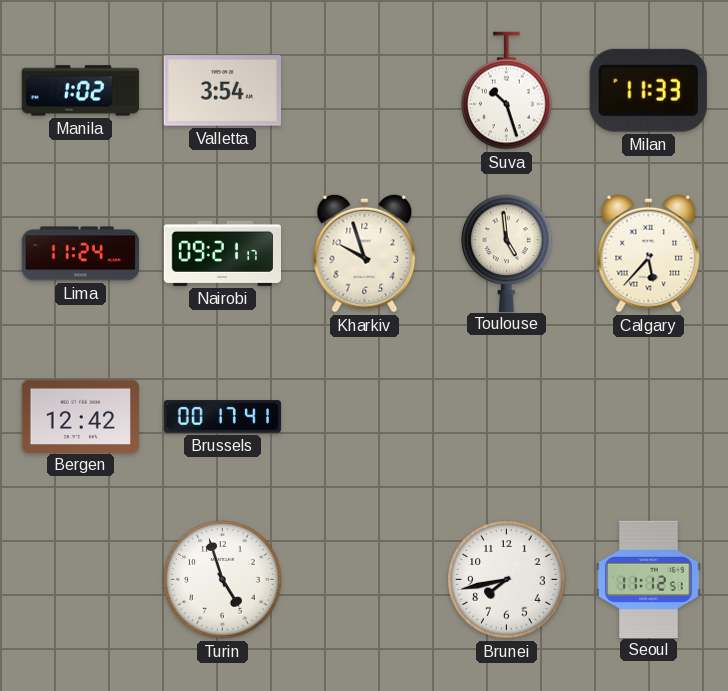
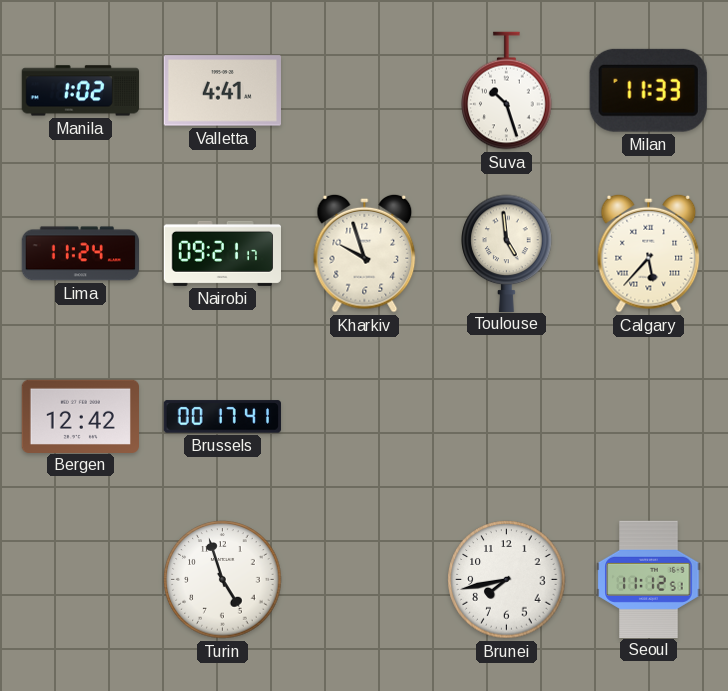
Valletta: 3:54 -> 4:41
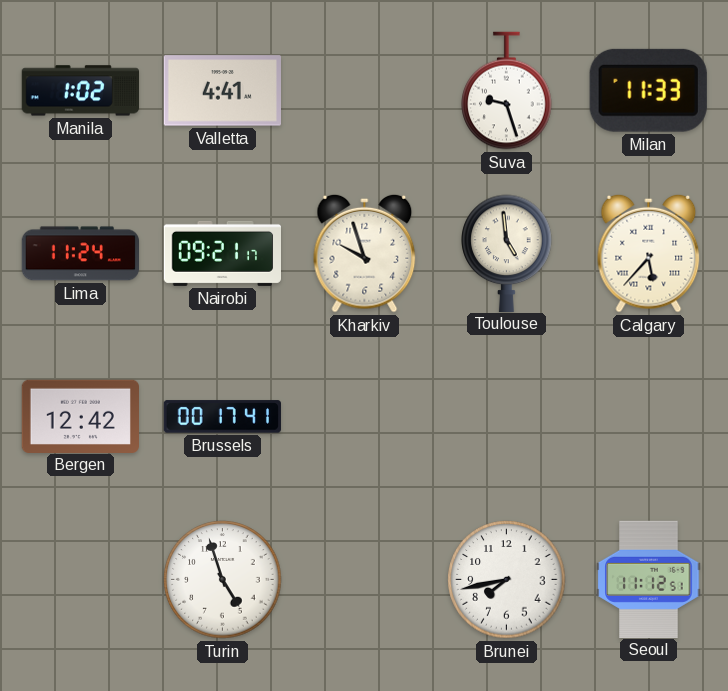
Suva: 10:27 -> 9:27
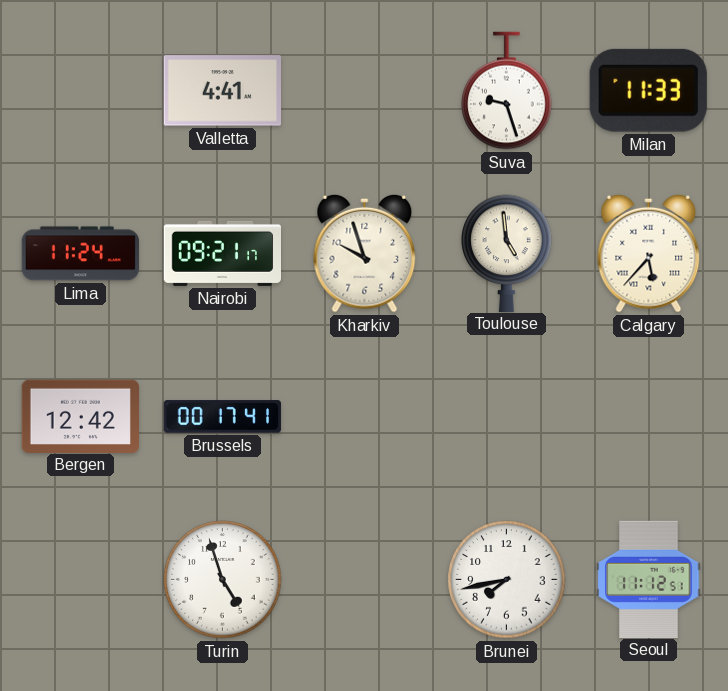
Manila: 1:02 -> none
